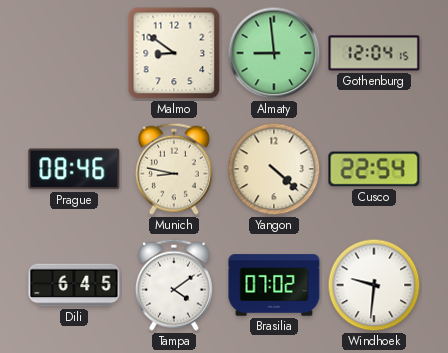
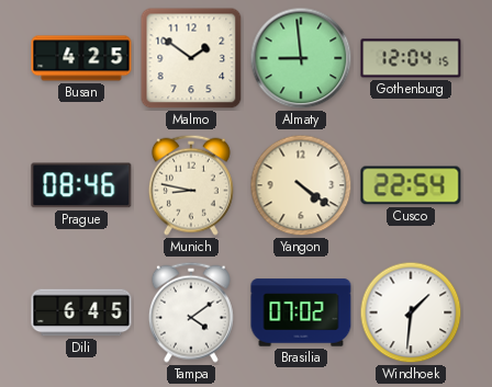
Busan: none -> 4:25
Malmo: 8:51 -> 1:51
Yangon: 4:22 -> 4:21
Windhoek: 9:31 -> 1:31
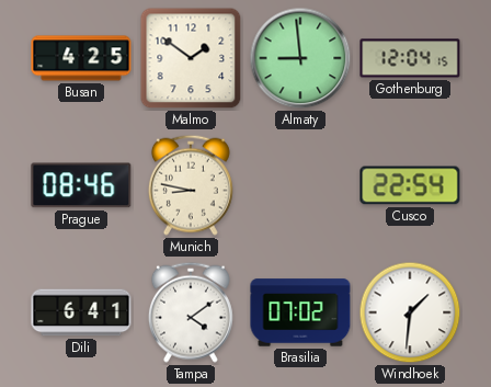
Yangon: 4:21 -> none
Dili: 6:45 -> 6:41
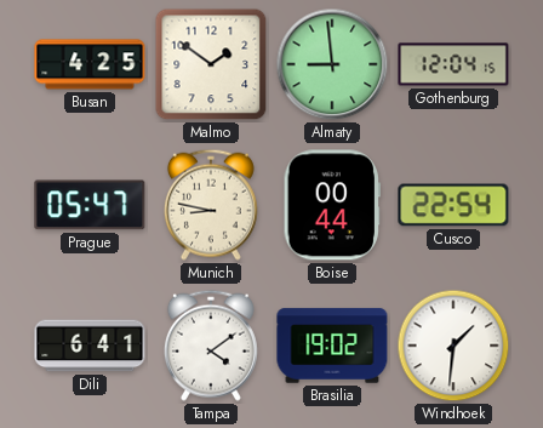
Prague: 08:46 -> 05:47
Boise: none -> 00:44
Brasilia: 07:02 -> 19:02
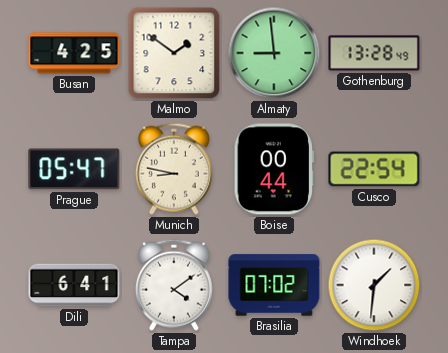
Gothenburg: 12:04 -> 13:28
Brasilia: 19:02 -> 07:02
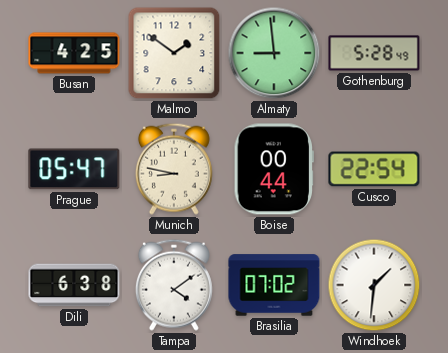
Gothenburg: 13:28 -> 5:28
Dili: 6:41 -> 6:38
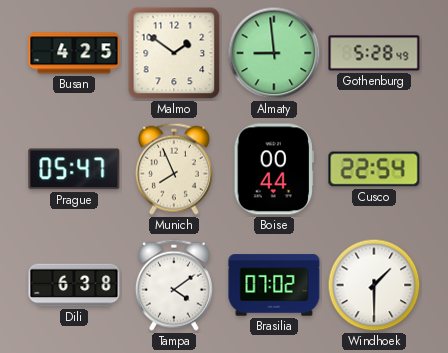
Munich: 8:47 -> 7:56
Windhoek: 1:31 -> 1:30
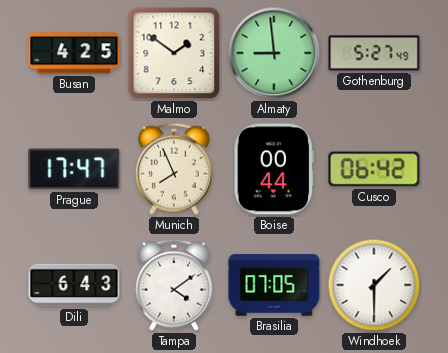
Gothenburg: 5:28 -> 5:27
Prague: 05:47 -> 17:47
Cusco: 22:54 -> 06:42
Dili: 6:38 -> 6:43
Brasilia: 07:02 -> 07:05
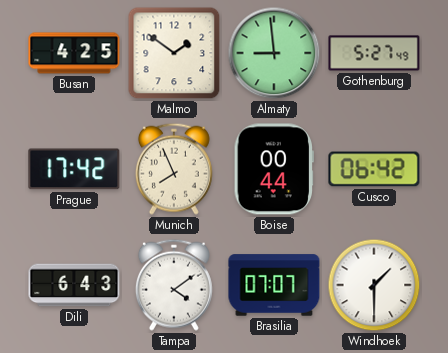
Prague: 17:47 -> 17:42
Brasilia: 07:05 -> 07:07
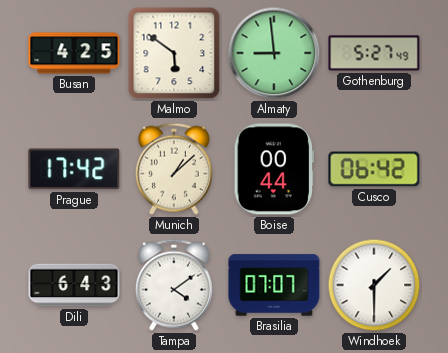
Malmo: 1:51 -> 5:51
Munich: 7:56 -> 1:08
